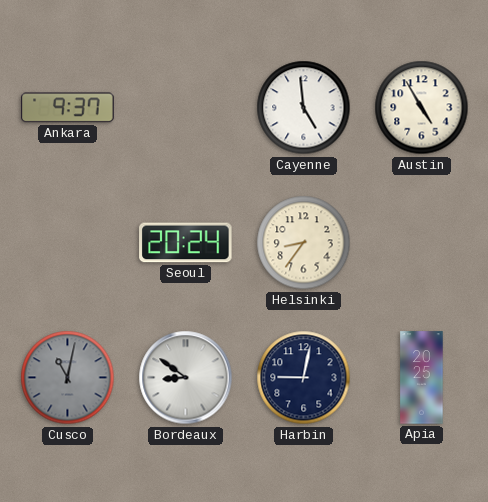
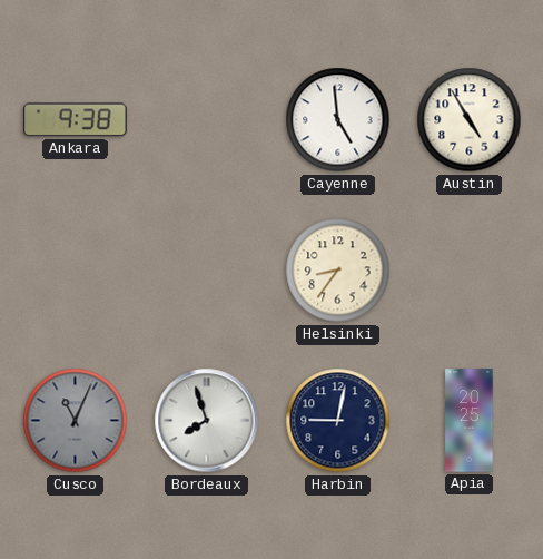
Ankara: 9:37 -> 9:38
Seoul: 20:24 -> none
Cusco: 11:02 -> 11:04
Bordeaux: 8:51 -> 7:57
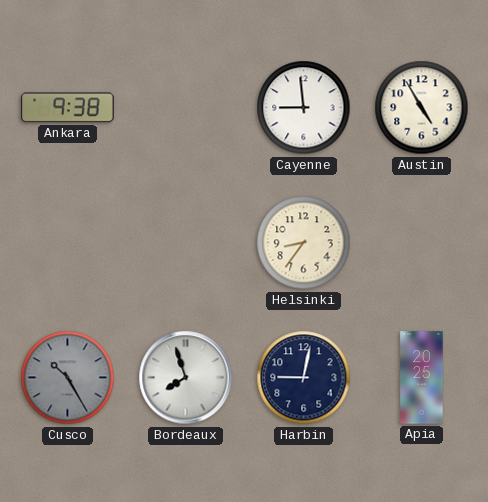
Cayenne: 4:59 -> 8:59
Cusco: 11:04 -> 10:25
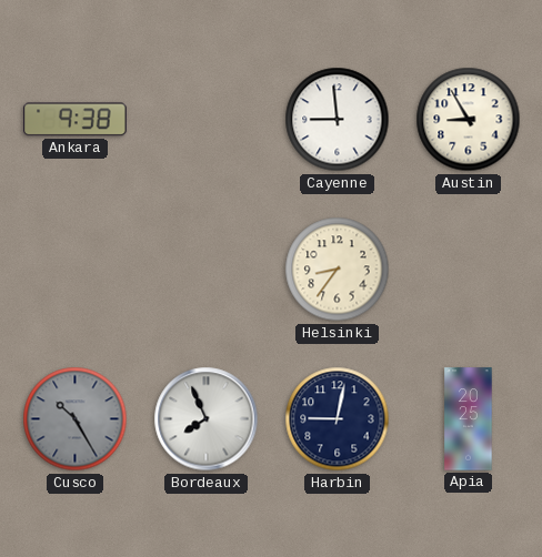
Austin: 4:55 -> 8:55
Bordeaux: 7:57 -> 7:56
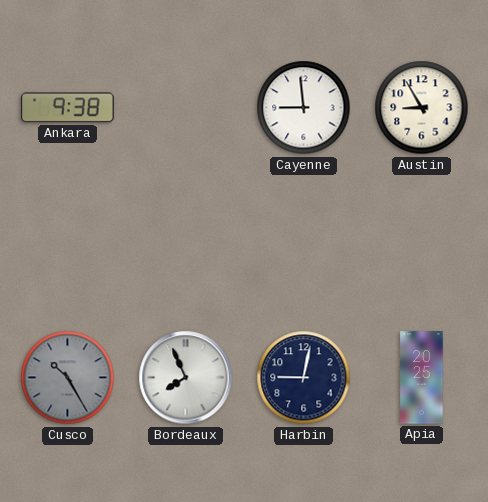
Helsinki: 8:36 -> none
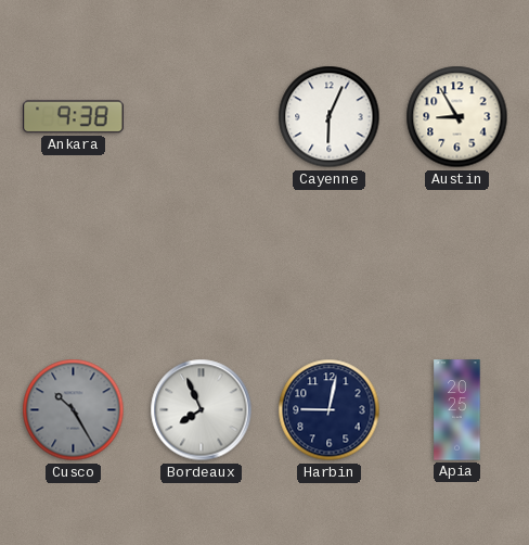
Cayenne: 8:59 -> 6:04
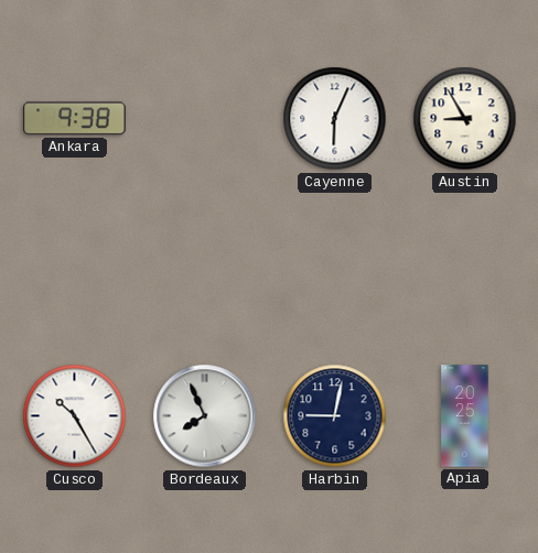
Cusco dial: grey -> white
